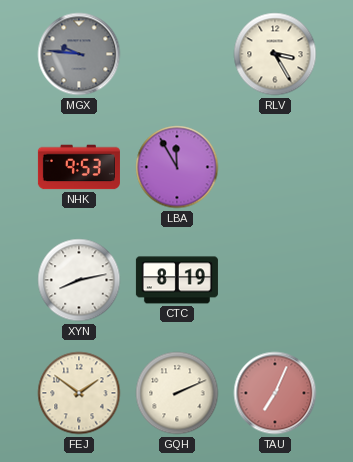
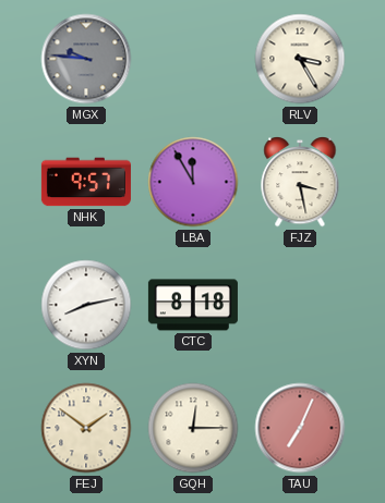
NHK: 9:53 -> 9:57
FJZ: none -> 3:28
CTC: 8:19 -> 8:18
GQH: 2:11 -> 12:15
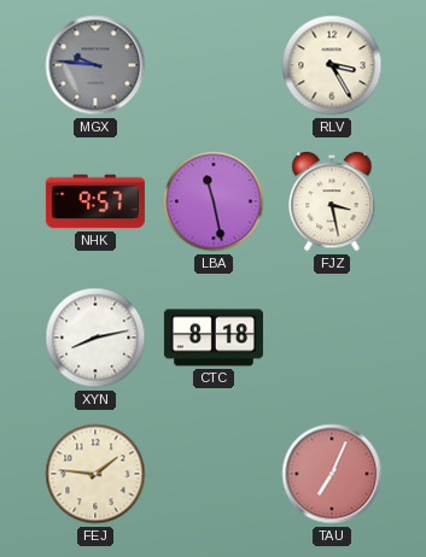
LBA: 11:55 -> 11:28
FEJ: 1:51 -> 1:46
GQH: 12:15 -> none
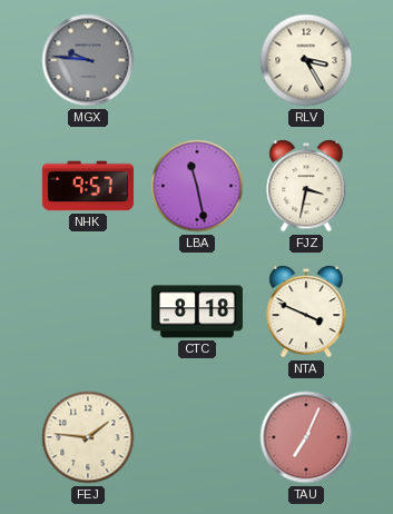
FJZ: 3:28 -> 3:32
XYN: 8:13 -> none
NTA: none -> 3:49
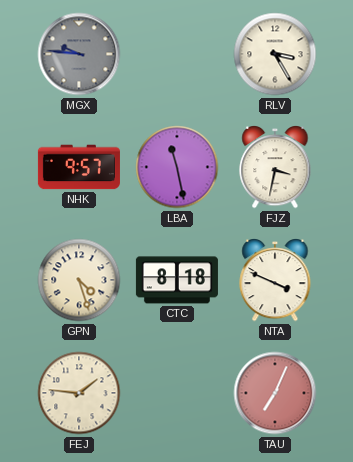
GPN: none -> 4:27
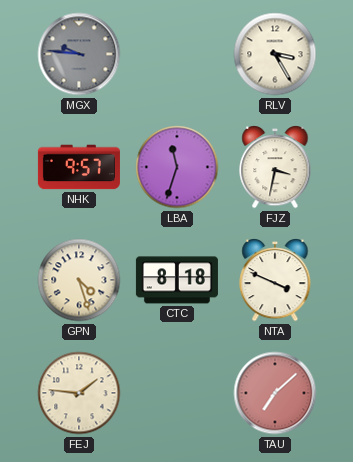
LBA: 11:28 -> 11:33
TAU: 7:04 -> 7:08
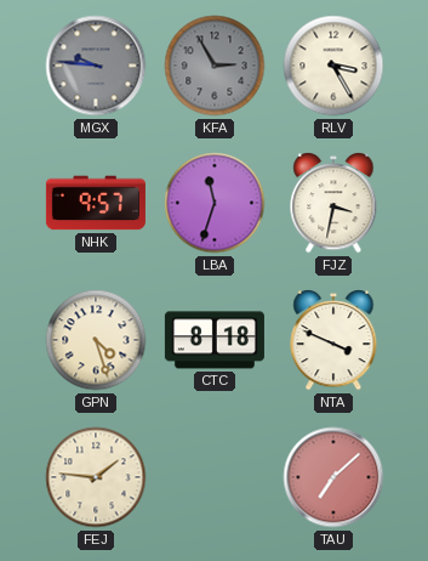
KFA: none -> 2:55
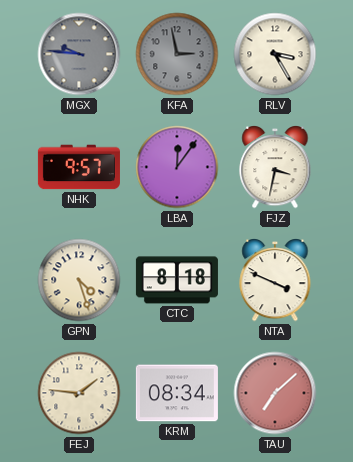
KFA: 2:55 -> 2:58
LBA: 11:33 -> 12:06
KRM: none -> 08:34
